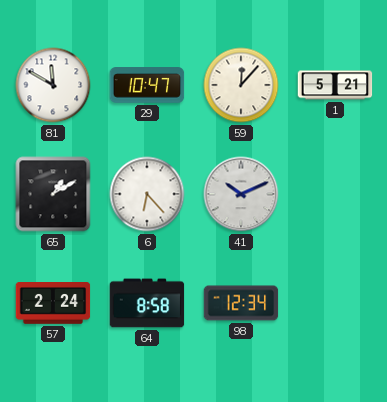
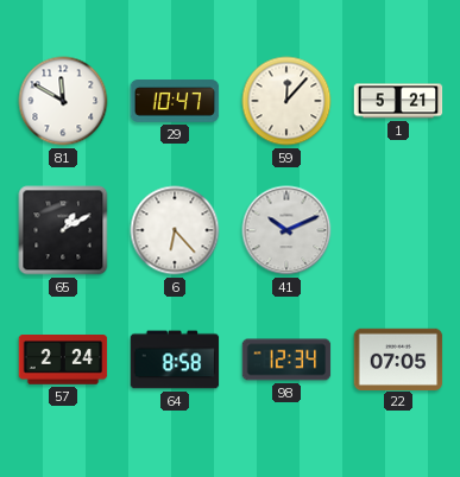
22: none -> 07:05
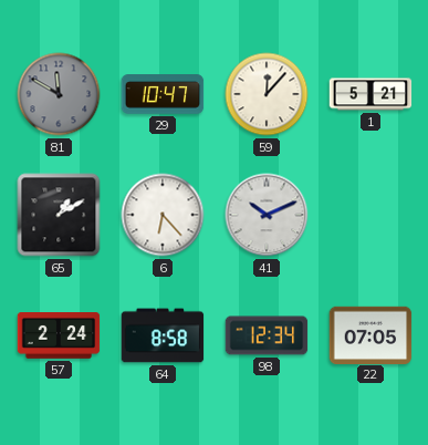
81 dial: white -> grey
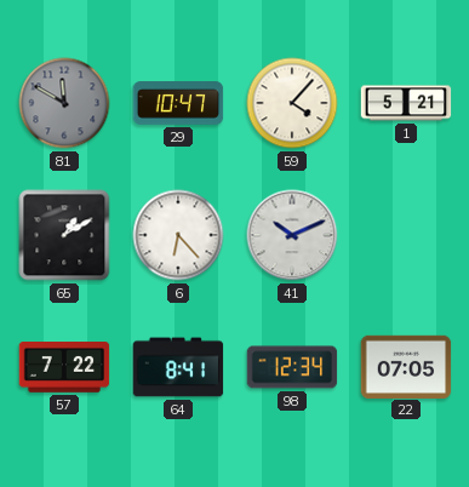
59: 12:07 -> 4:07
57: 2:24 -> 7:22
64: 8:58 -> 8:41
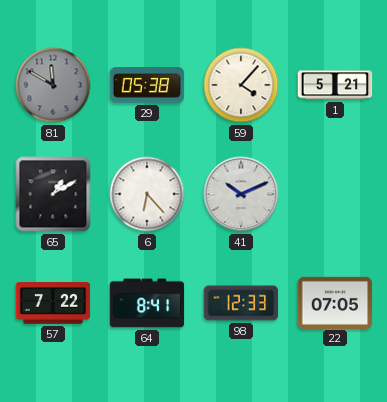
29: 10:47 -> 05:38
98: 12:34 -> 12:33
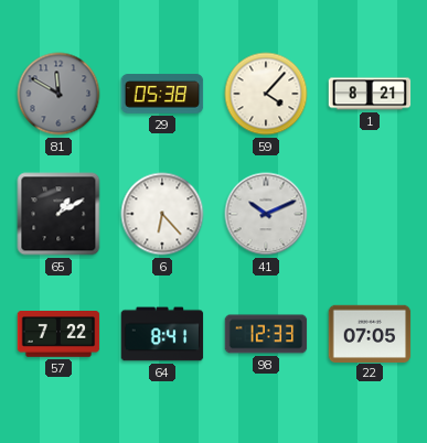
1: 5:21 -> 8:21
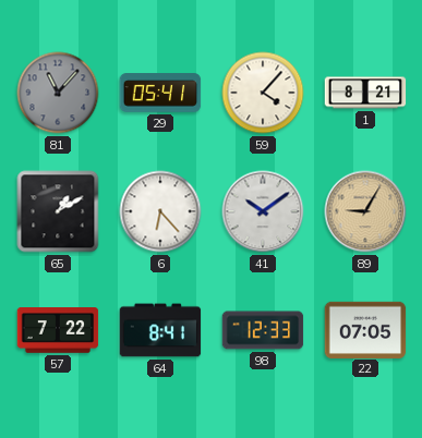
81: 11:50 -> 11:07
29: 05:38 -> 05:41
41: 10:11 -> 10:09
89: none -> 9:05
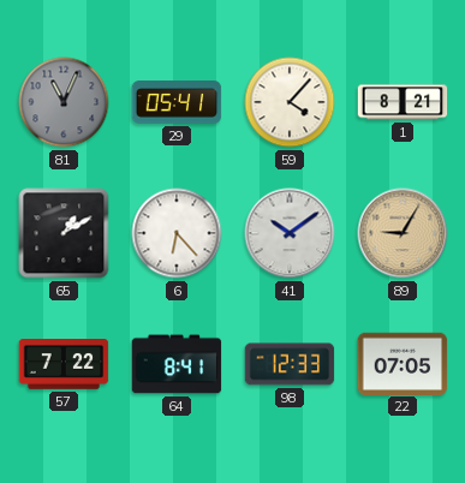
81: 11:07 -> 11:04
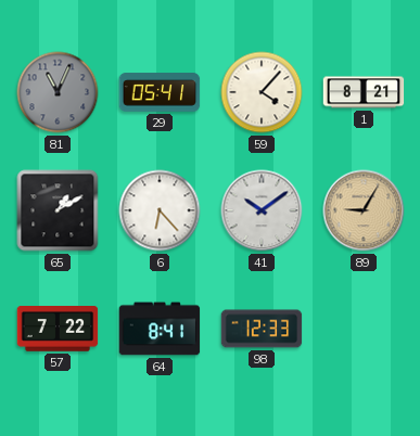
22: 07:05 -> none
